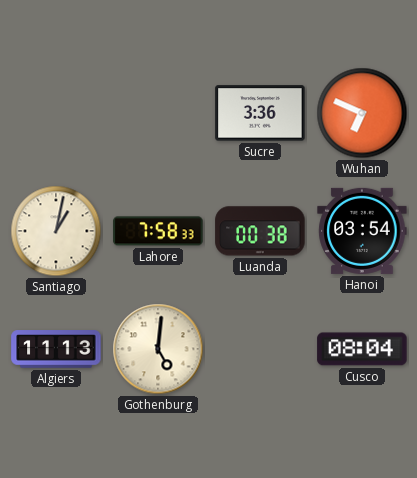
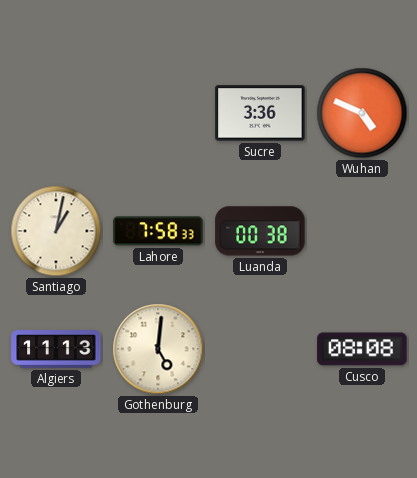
Wuhan: 6:49 -> 4:49
Hanoi: 03:54 -> none
Cusco: 08:04 -> 08:08
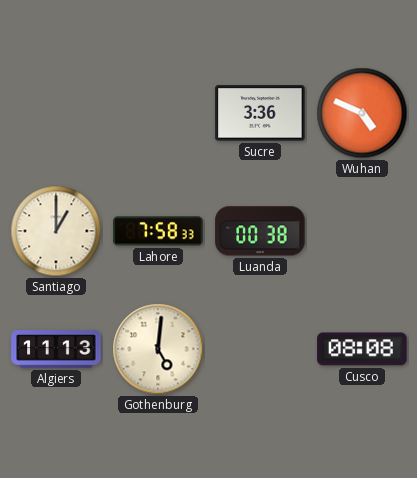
Santiago: 1:02 -> 1:00
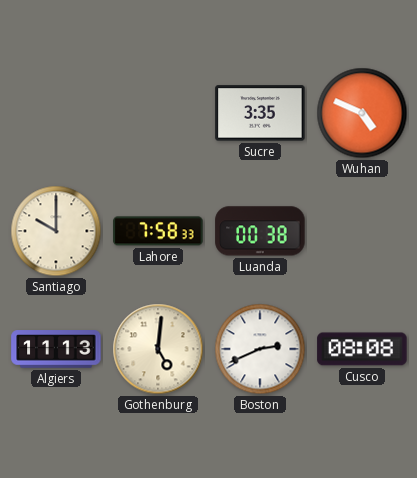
Sucre: 3:36 -> 3:35
Santiago: 1:00 -> 10:00
Boston: none -> 2:41
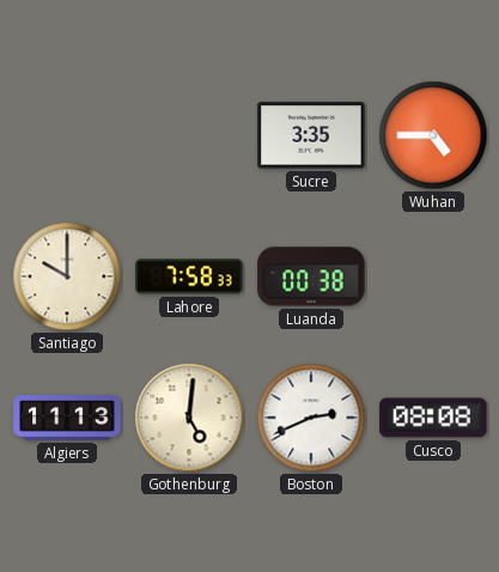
Wuhan: 4:49 -> 4:45
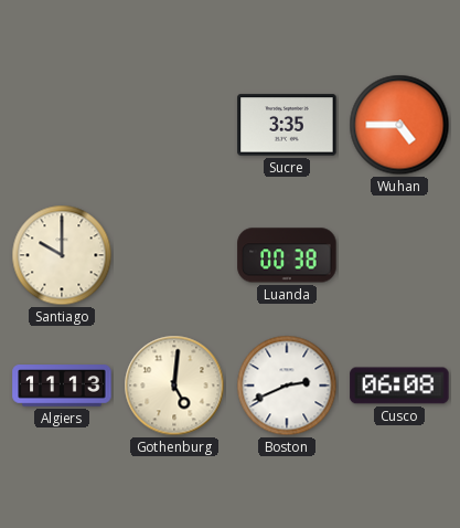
Lahore: 7:58 -> none
Cusco: 08:08 -> 06:08
